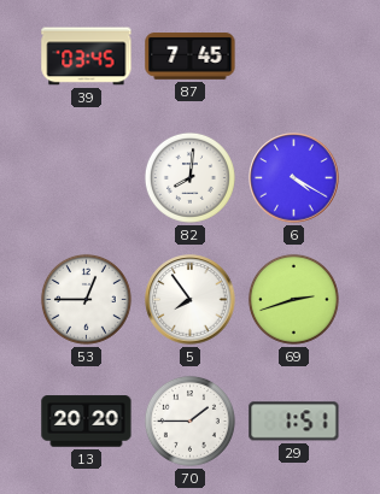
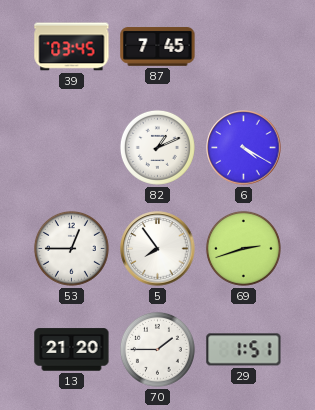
82: 8:01 -> 1:11
13: 20:20 -> 21:20
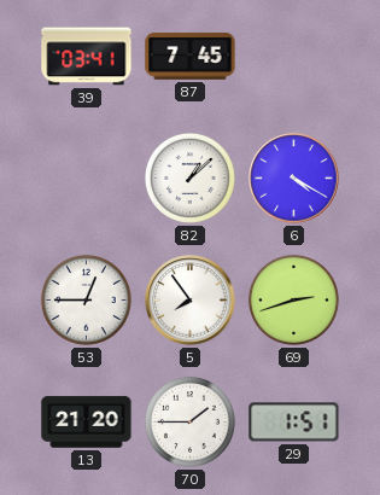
39: 03:45 -> 03:41
82: 1:11 -> 1:08
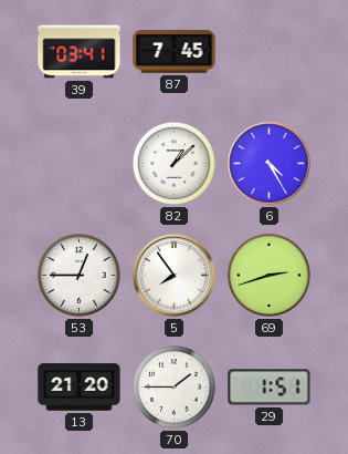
6: 4:20 -> 4:25
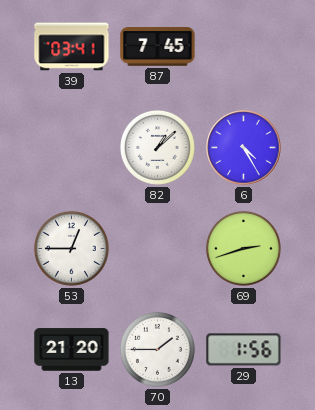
5: 7:54 -> none
29: 1:51 -> 1:56
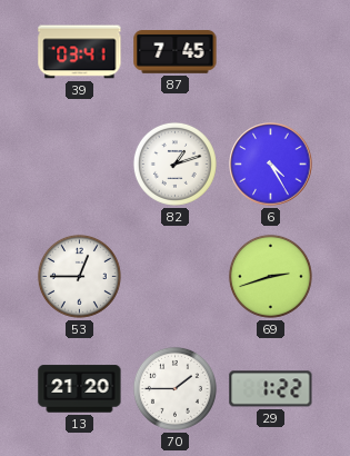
82: 1:08 -> 1:12
29: 1:56 -> 1:22
